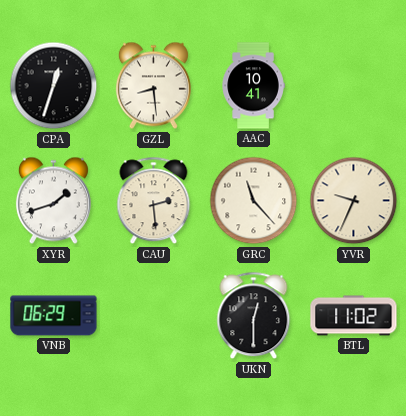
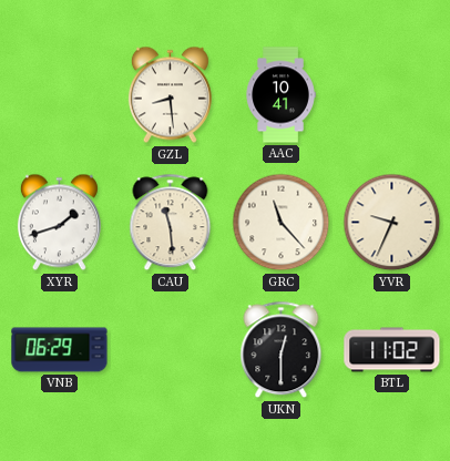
CPA: 12:33 -> none
CAU: 2:29 -> 11:29
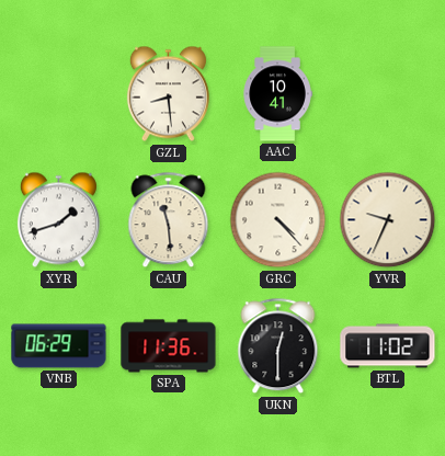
GRC: 11:23 -> 4:23
SPA: none -> 11:36
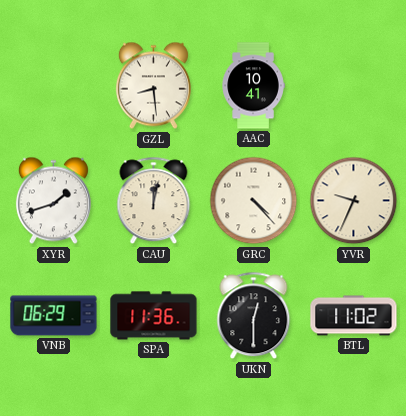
CAU: 11:29 -> 12:02
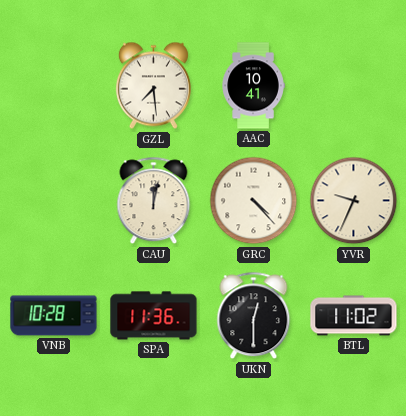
GZL: 8:29 -> 7:29
XYR: 1:42 -> none
VNB: 06:29 -> 10:28
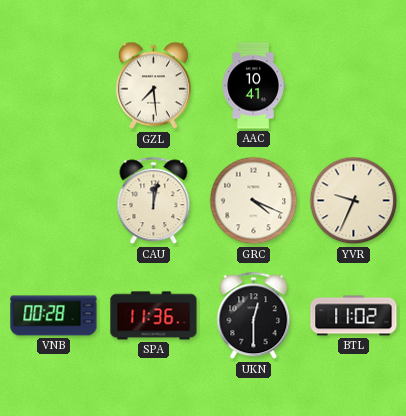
GRC: 4:23 -> 4:19
VNB: 10:28 -> 00:28
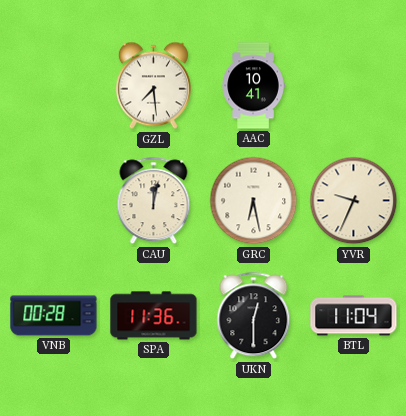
GRC: 4:19 -> 6:28
BTL: 11:02 -> 11:04
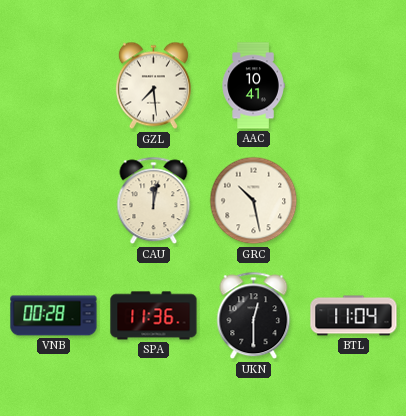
GRC: 6:28 -> 10:28
YVR: 9:34 -> none
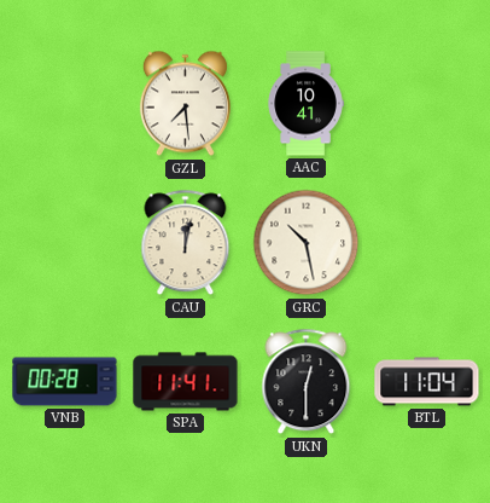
SPA: 11:36 -> 11:41
